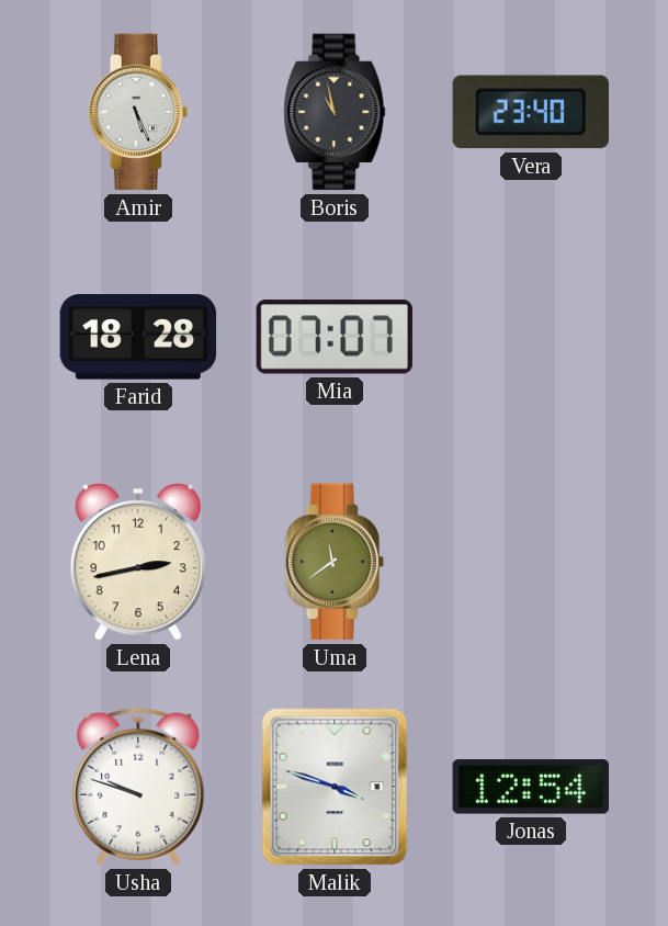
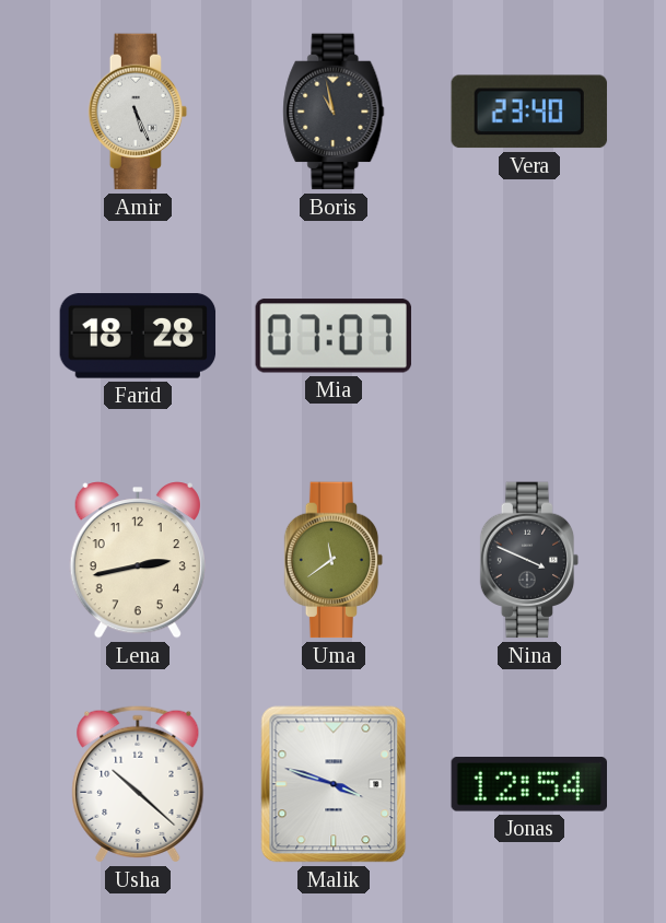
Nina: none -> 3:49
Usha: 9:48 -> 10:22
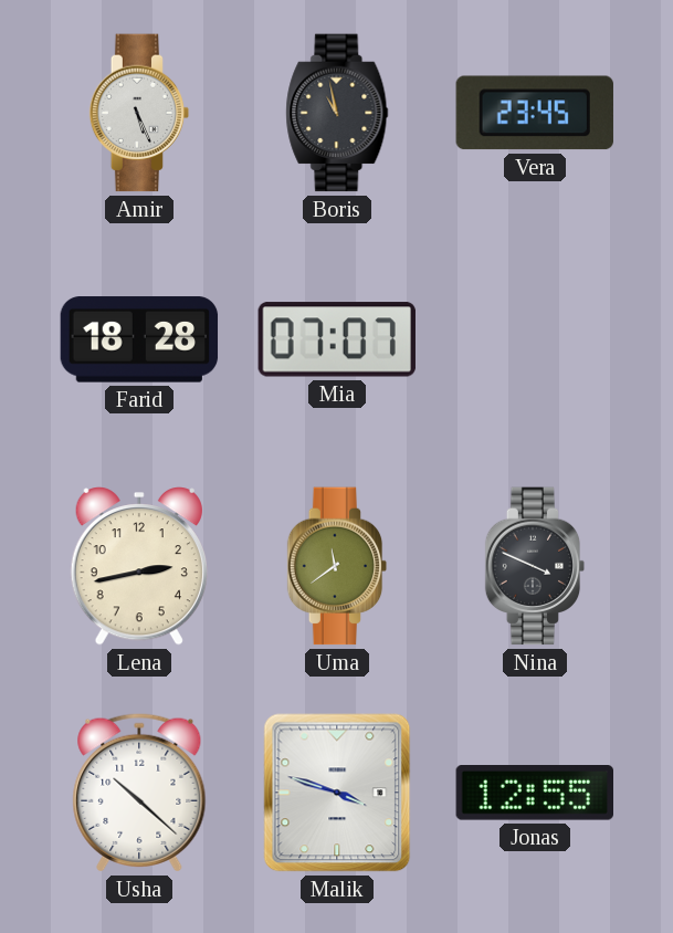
Vera: 23:40 -> 23:45
Jonas: 12:54 -> 12:55
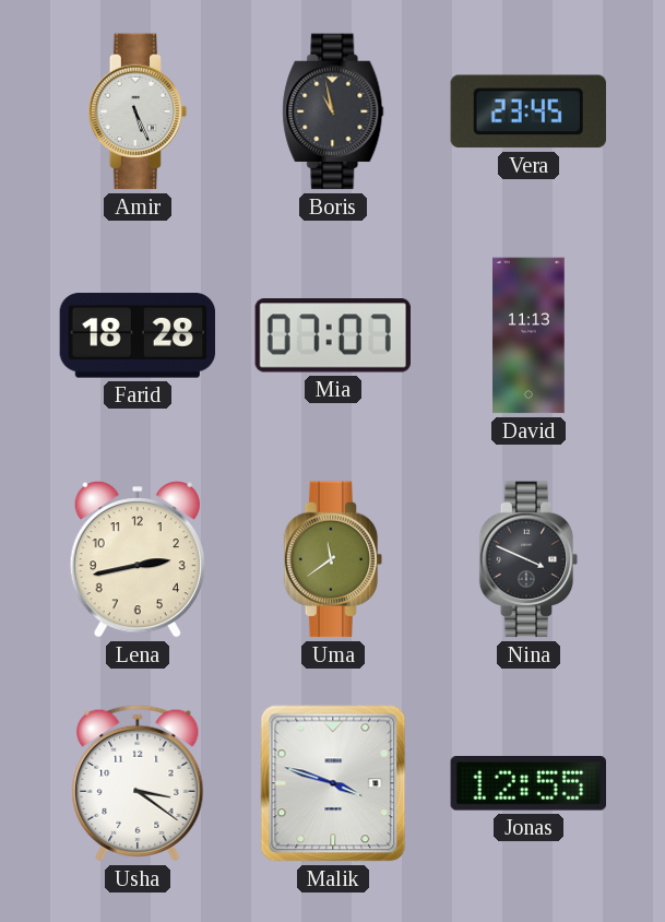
David: none -> 11:13
Usha: 10:22 -> 3:21
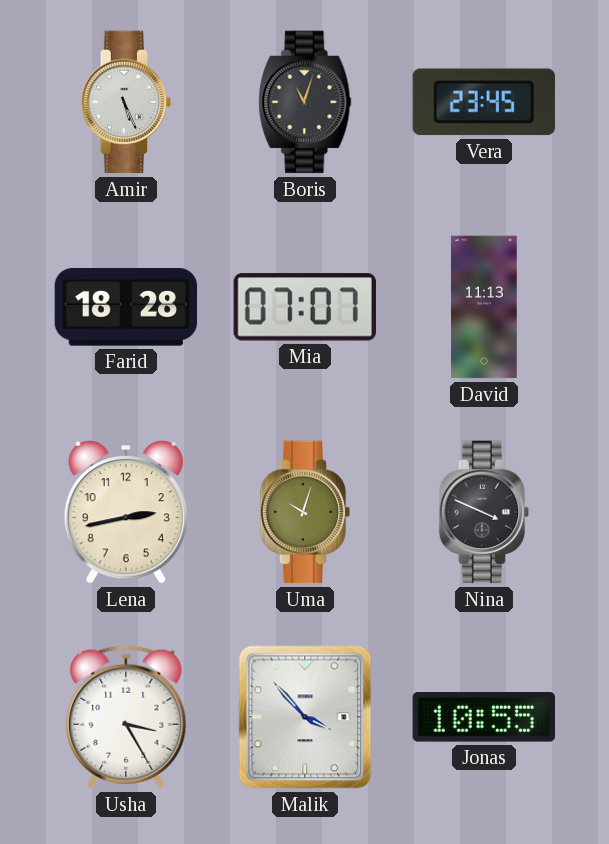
Boris: 10:58 -> 11:03
Uma: 11:39 -> 10:03
Usha: 3:21 -> 3:25
Malik: 3:48 -> 3:53
Jonas: 12:55 -> 10:55
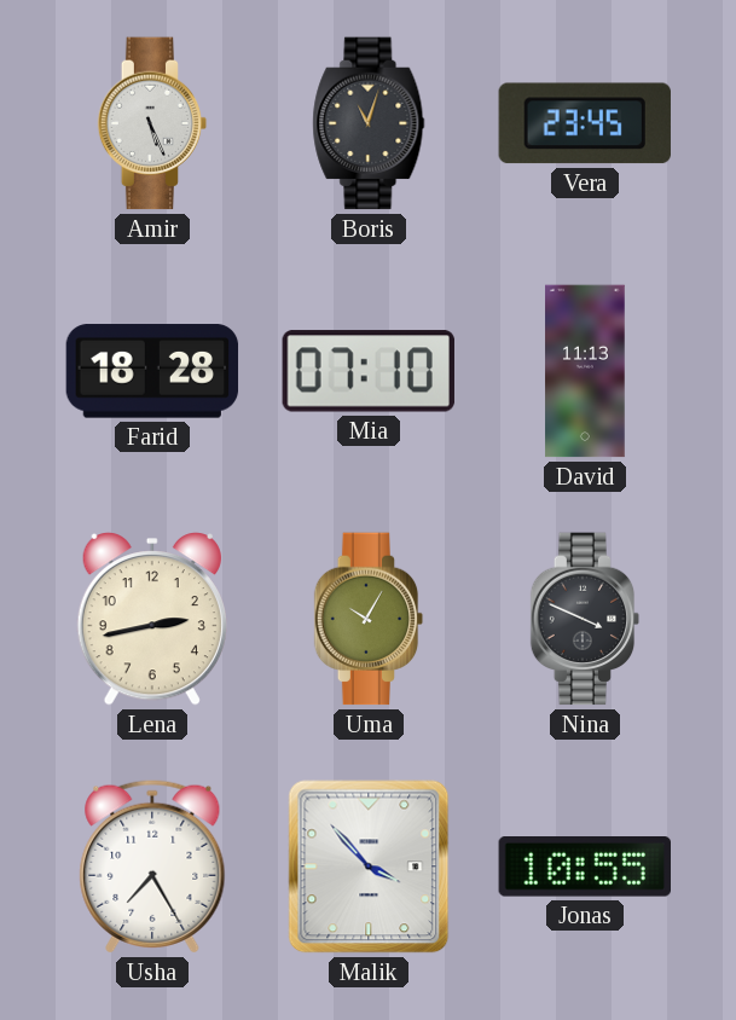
Mia: 07:07 -> 07:10
Uma: 10:03 -> 10:05
Usha: 3:25 -> 7:25
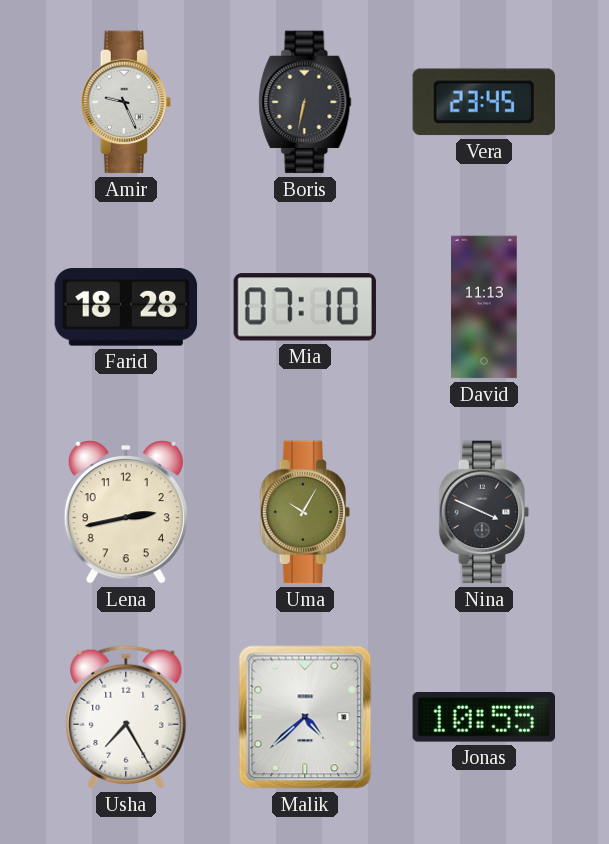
Amir: 5:26 -> 9:26
Boris: 11:03 -> 6:32
Malik: 3:53 -> 4:38
